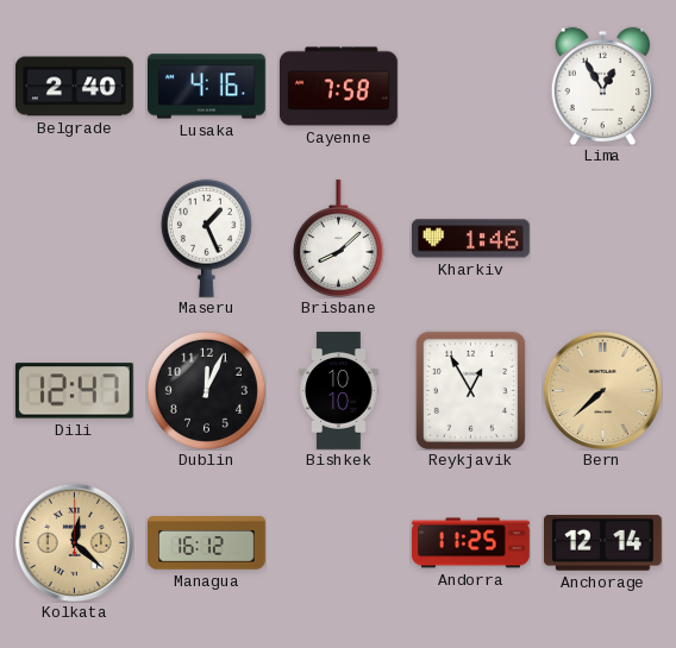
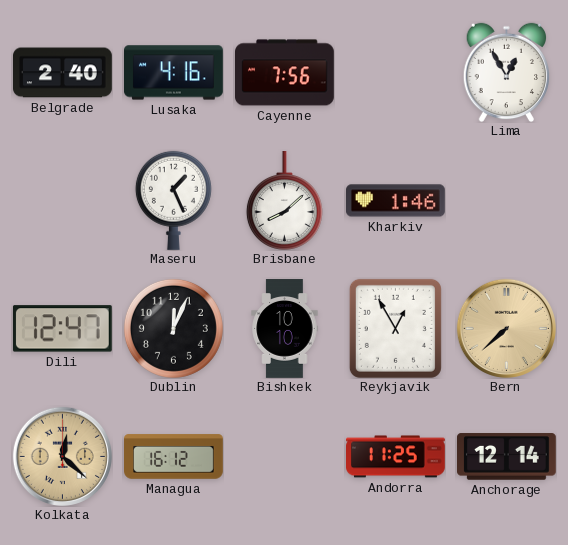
Cayenne: 7:58 -> 7:56
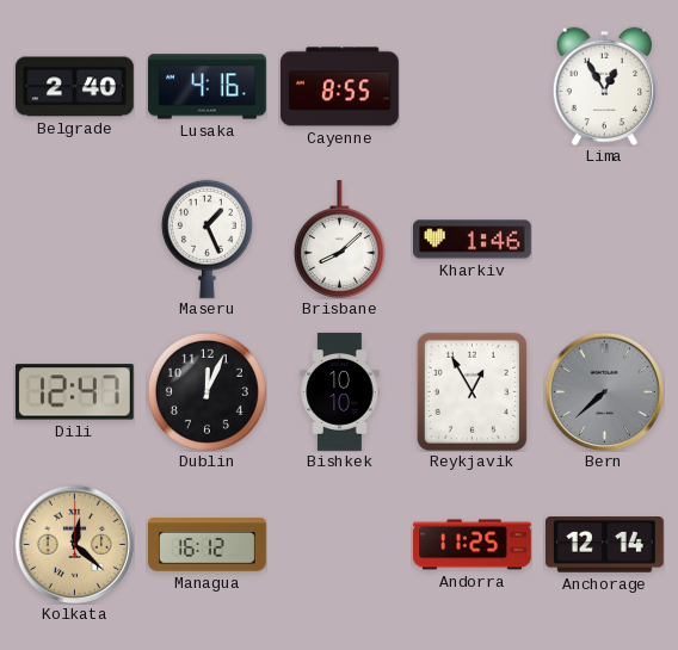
Cayenne: 7:56 -> 8:55
Bern dial: champagne -> grey
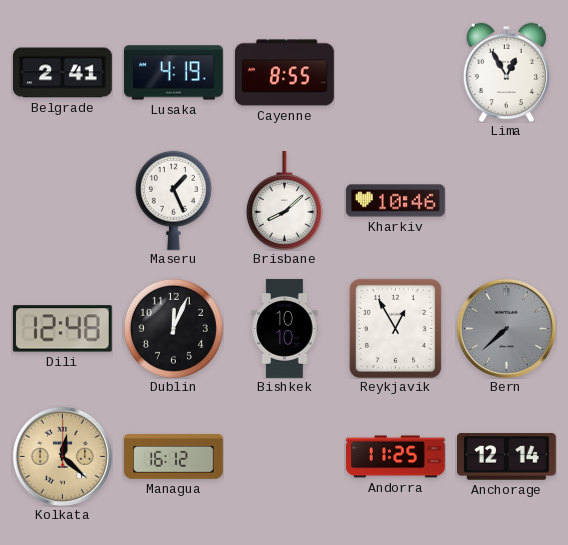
Belgrade: 2:40 -> 2:41
Lusaka: 4:16 -> 4:19
Kharkiv: 1:46 -> 10:46
Dili: 12:47 -> 12:48
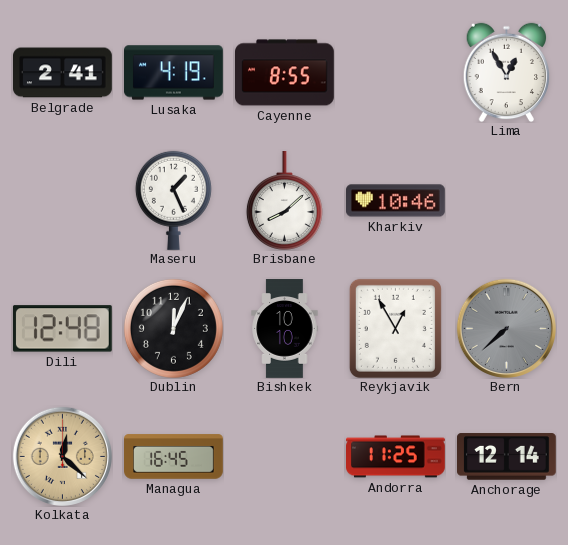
Managua: 16:12 -> 16:45
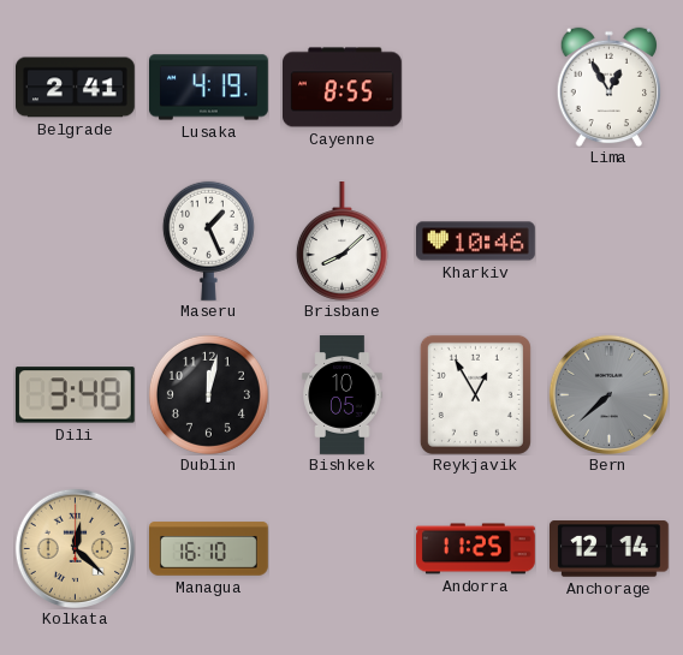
Dili: 12:48 -> 3:48
Dublin: 12:04 -> 12:02
Bishkek: 10:10 -> 10:05
Managua: 16:45 -> 16:10
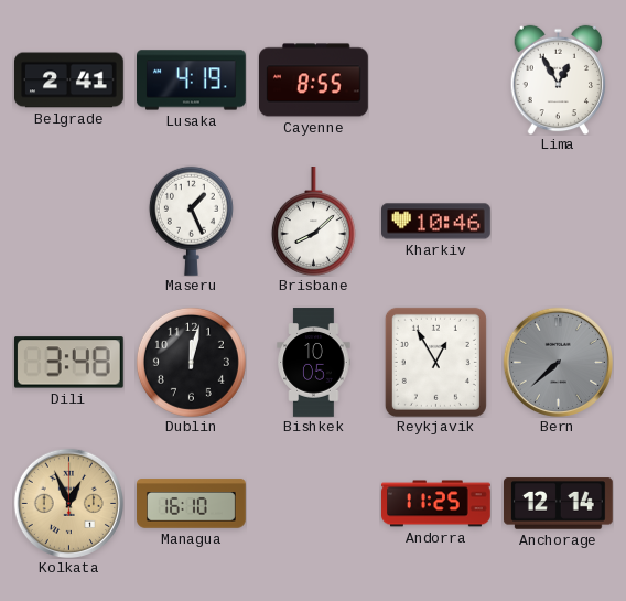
Kolkata: 12:22 -> 12:56
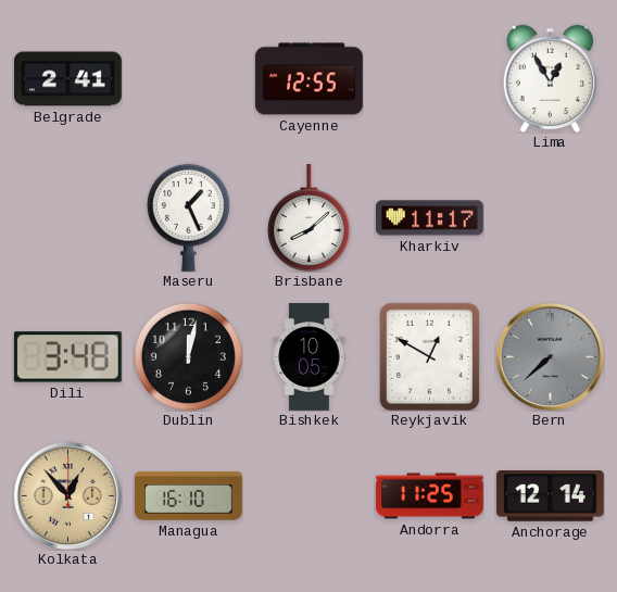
Lusaka: 4:19 -> none
Cayenne: 8:55 -> 12:55
Kharkiv: 10:46 -> 11:17
Reykjavik: 12:55 -> 12:50
Kolkata: 12:56 -> 12:53
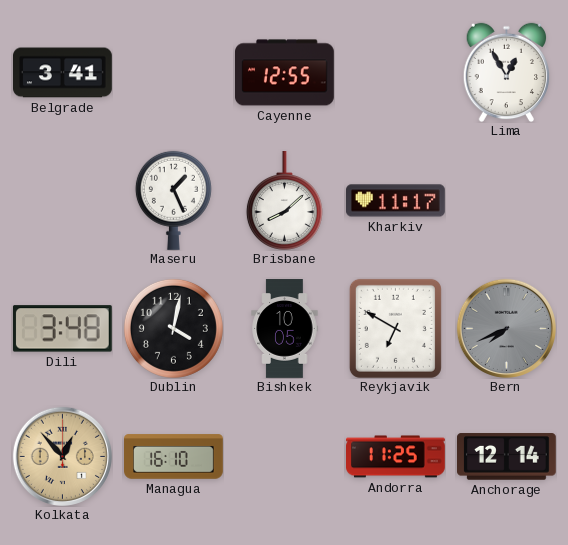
Belgrade: 2:41 -> 3:41
Dublin: 12:02 -> 4:02
Reykjavik: 12:50 -> 6:50
Bern: 7:38 -> 7:41
